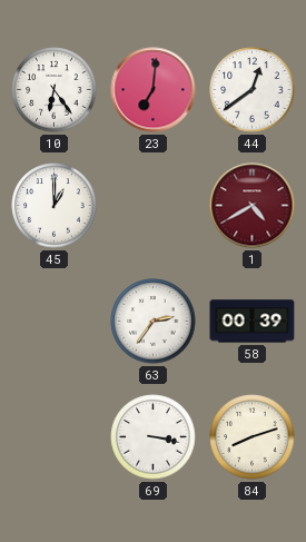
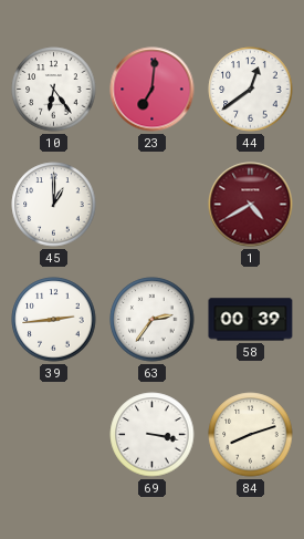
39: none -> 2:44
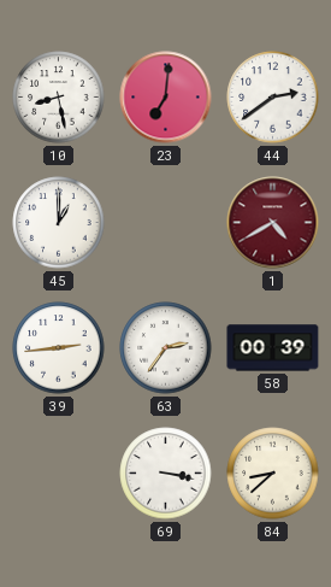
10: 6:24 -> 8:28
44: 12:39 -> 2:39
84: 8:12 -> 8:38
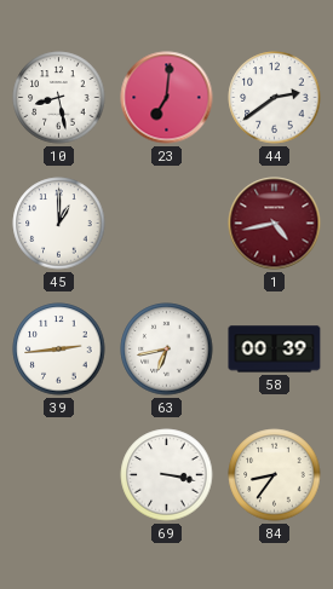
1: 4:40 -> 4:43
63: 2:36 -> 6:43
84: 8:38 -> 8:36
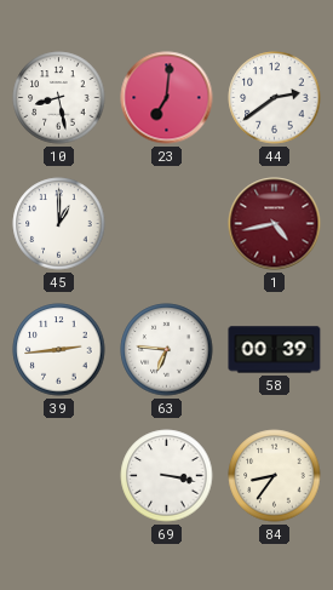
63: 6:43 -> 6:46
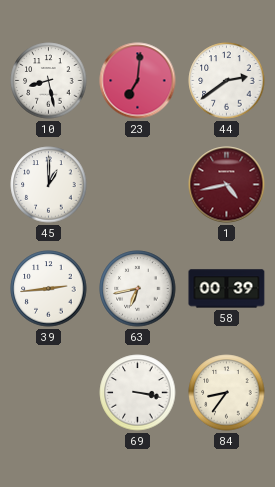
63: 6:46 -> 6:43
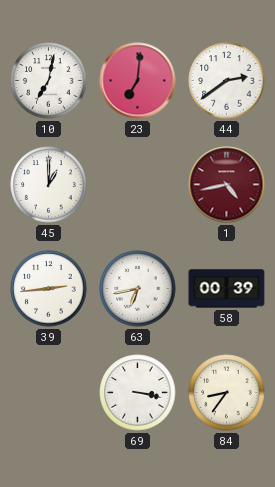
10: 8:28 -> 7:02
